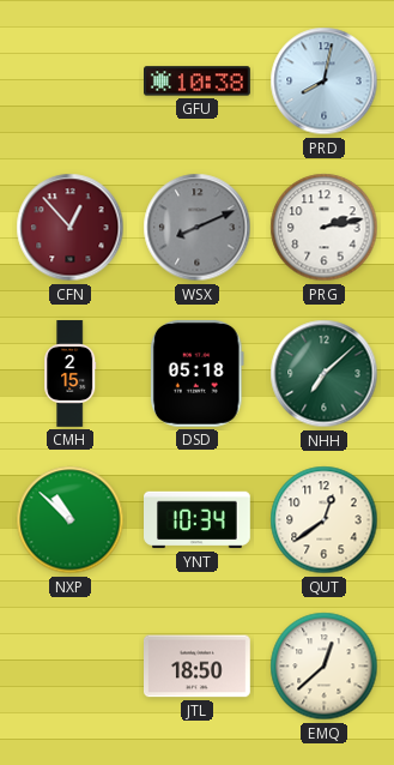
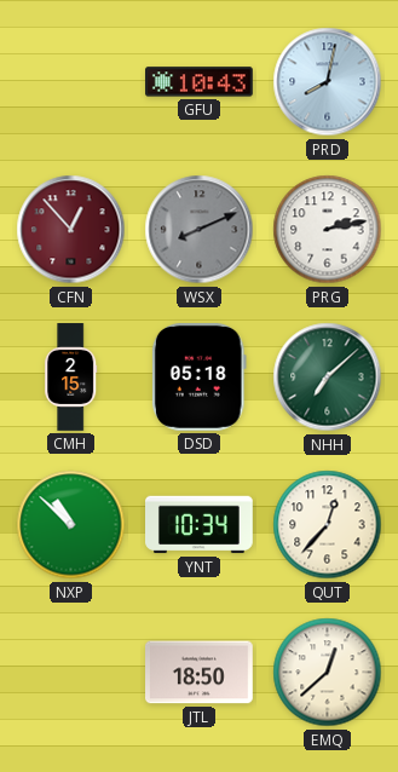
GFU: 10:38 -> 10:43
QUT: 12:39 -> 12:37
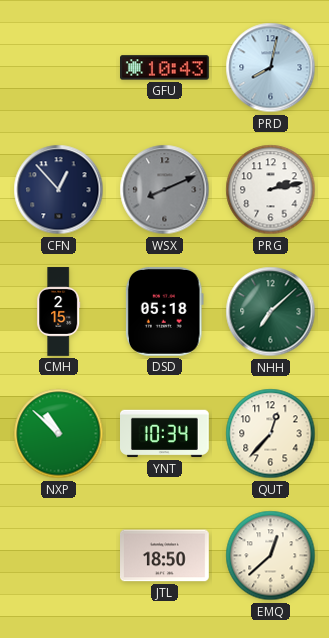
CFN dial: burgundy -> navy
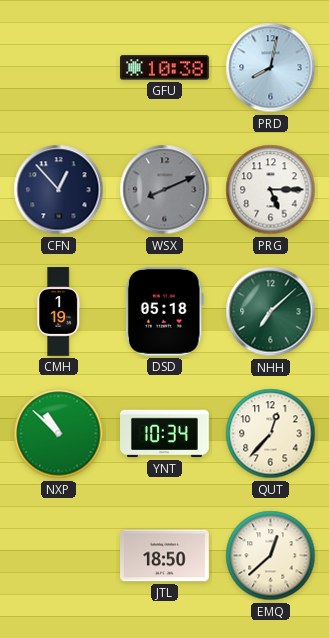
GFU: 10:43 -> 10:38
PRG: 2:13 -> 5:15
CMH: 2:15 -> 1:19
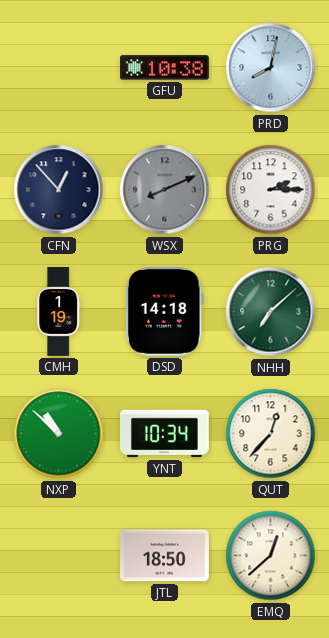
PRG: 5:15 -> 2:15
DSD: 05:18 -> 14:18
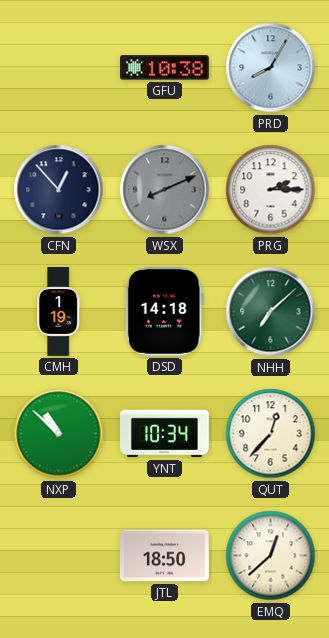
PRD: 8:02 -> 8:05
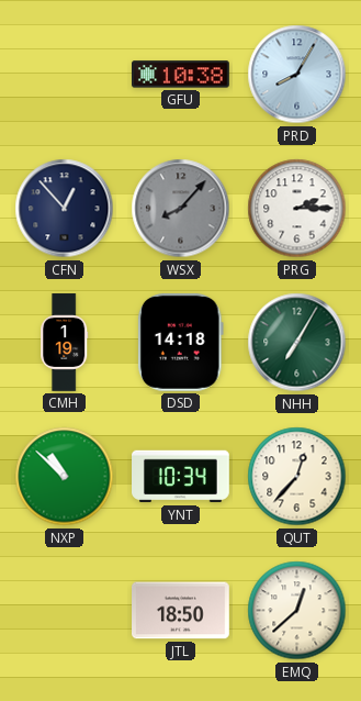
WSX: 8:11 -> 8:07
NHH: 7:08 -> 7:05
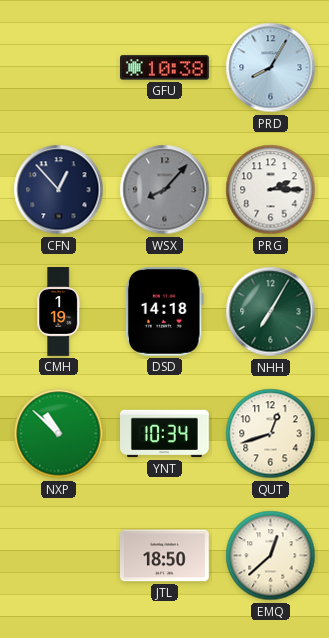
QUT: 12:37 -> 12:42
